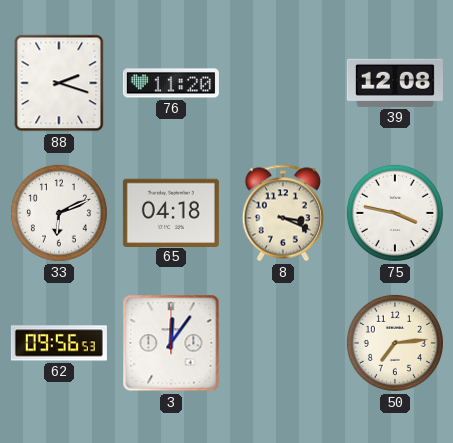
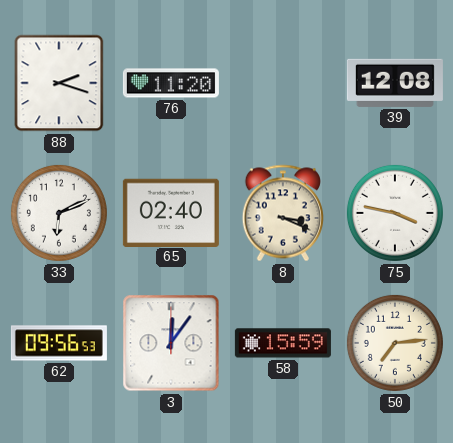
65: 04:18 -> 02:40
58: none -> 15:59
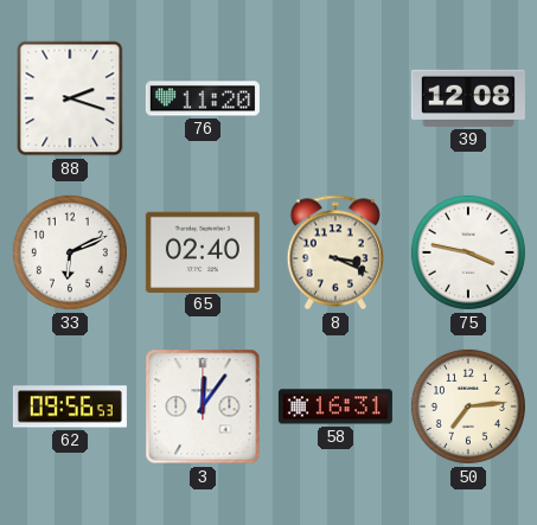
58: 15:59 -> 16:31
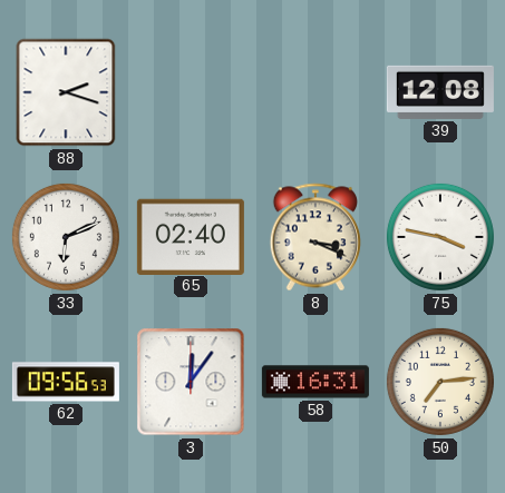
76: 11:20 -> none
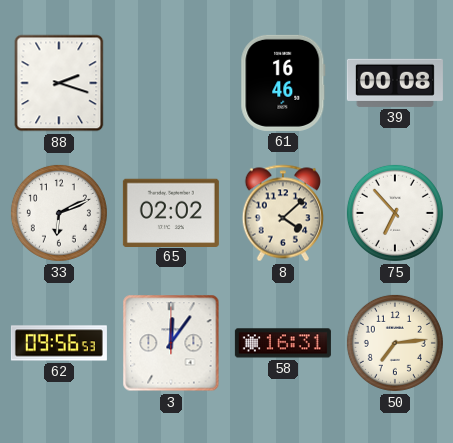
61: none -> 16:46
39: 12:08 -> 00:08
65: 02:40 -> 02:02
8: 3:19 -> 4:08
75: 3:47 -> 6:53
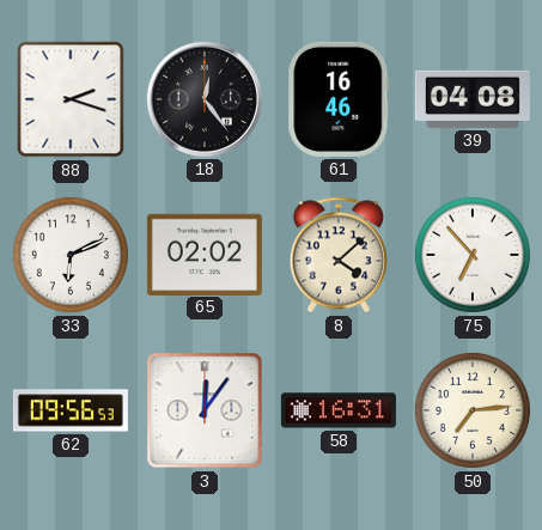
18: none -> 12:24
39: 00:08 -> 04:08
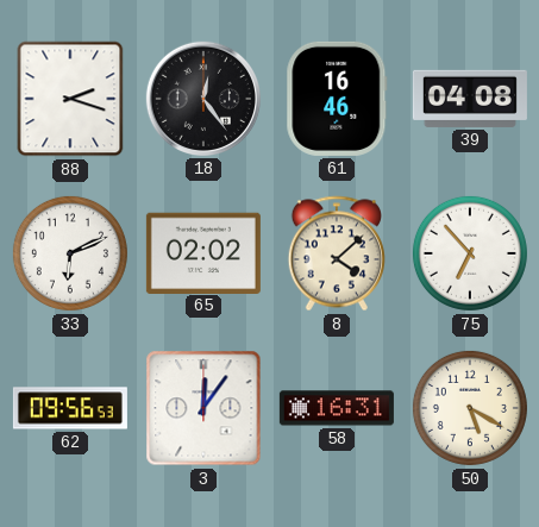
50: 7:14 -> 5:20
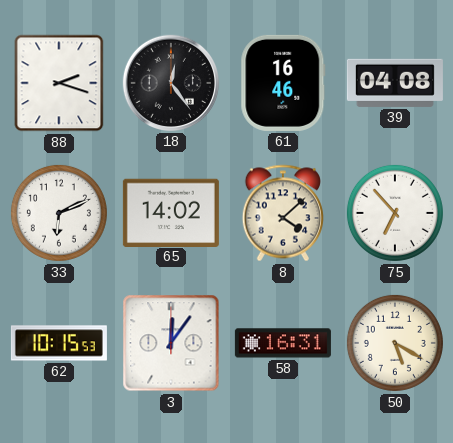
65: 02:02 -> 14:02
62: 09:56 -> 10:15
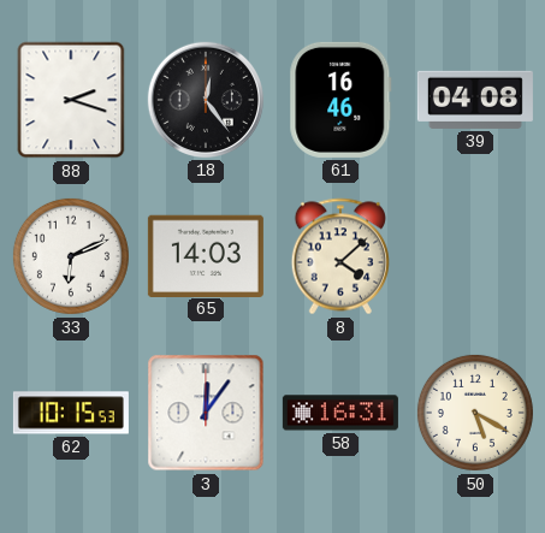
65: 14:02 -> 14:03
75: 6:53 -> none
